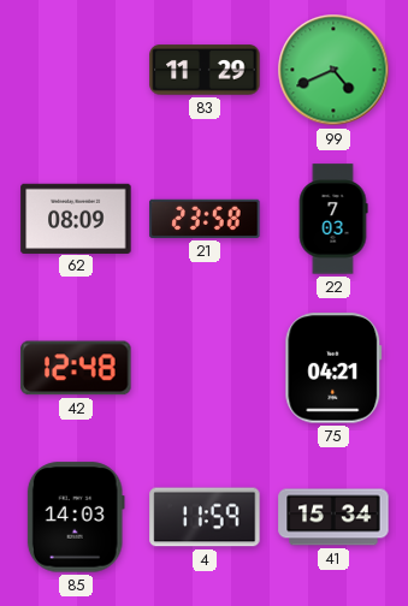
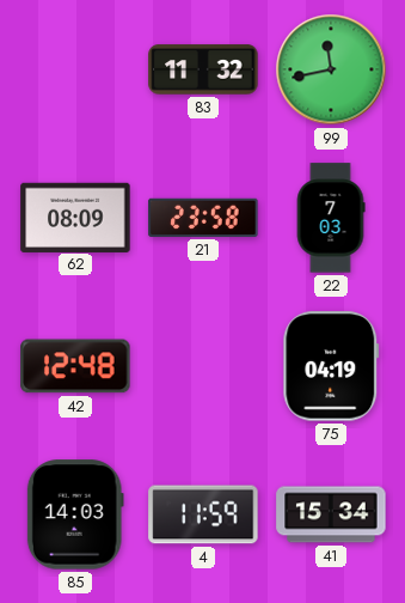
83: 11:29 -> 11:32
99: 4:41 -> 11:43
75: 04:21 -> 04:19
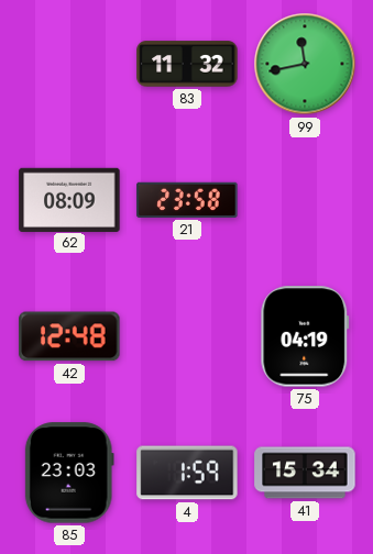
22: 7:03 -> none
85: 14:03 -> 23:03
4: 11:59 -> 1:59
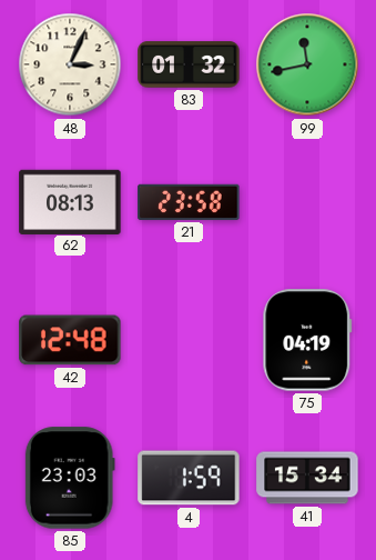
48: none -> 3:04
83: 11:32 -> 01:32
62: 08:09 -> 08:13
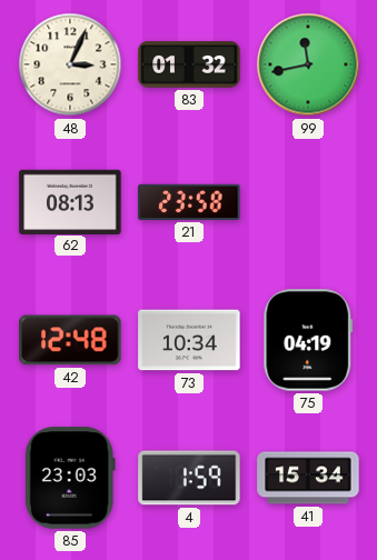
73: none -> 10:34
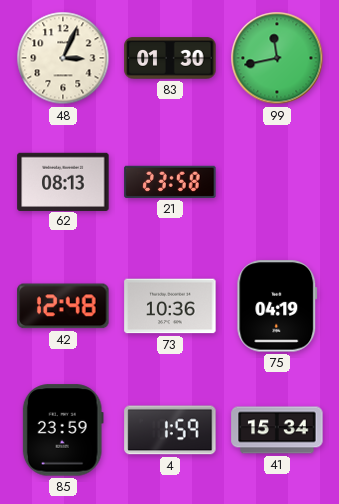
83: 01:32 -> 01:30
73: 10:34 -> 10:36
85: 23:03 -> 23:59
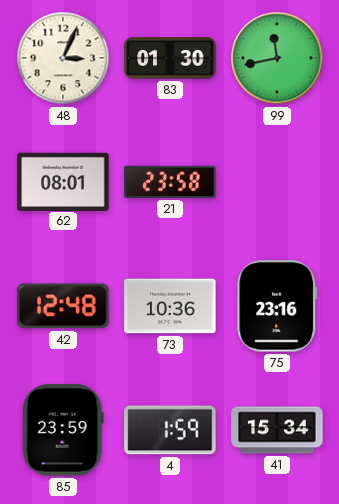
62: 08:13 -> 08:01
75: 04:19 -> 23:16
